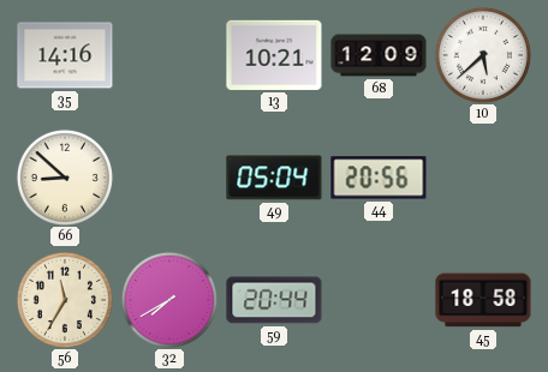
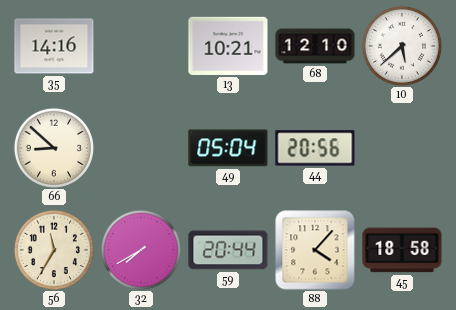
68: 12:09 -> 12:10
88: none -> 4:07
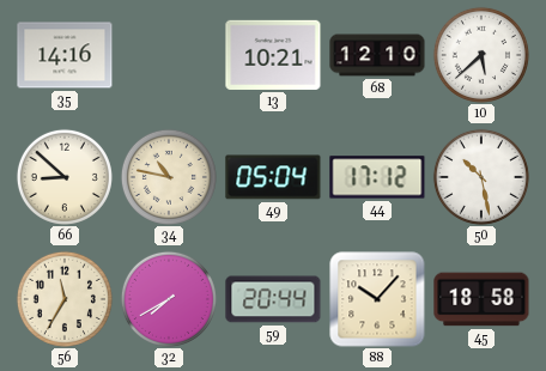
34: none -> 10:47
44: 20:56 -> 17:12
50: none -> 10:28
88: 4:07 -> 10:07
